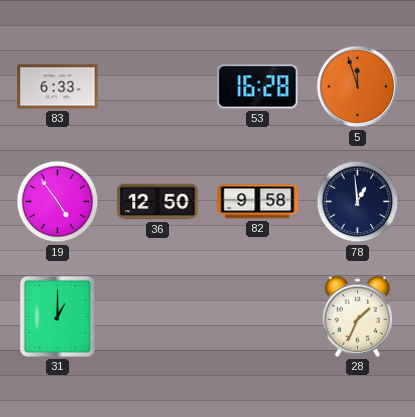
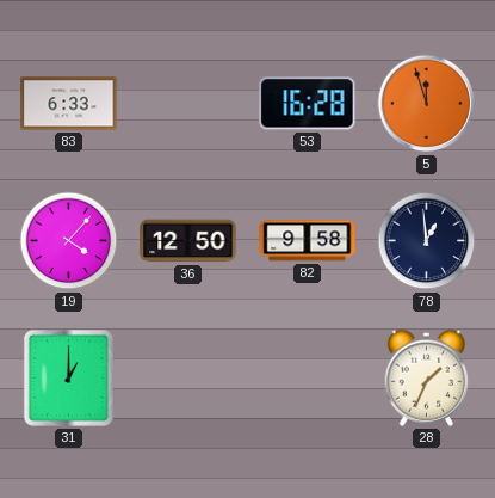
19: 4:54 -> 4:07
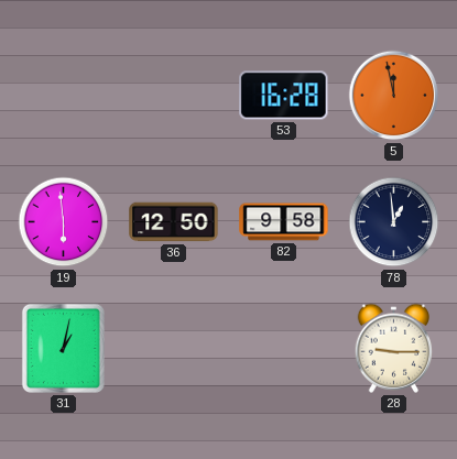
83: 6:33 -> none
5: 11:57 -> 11:58
19: 4:07 -> 5:59
31: 1:00 -> 1:02
28: 1:34 -> 9:15
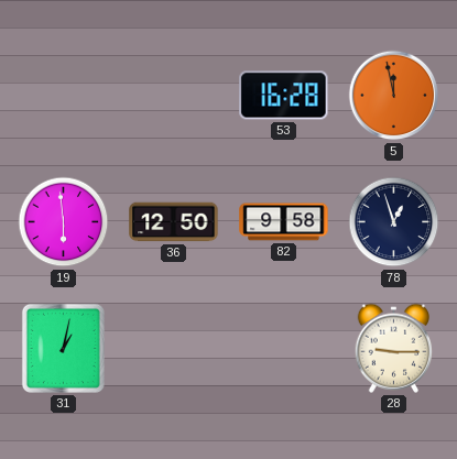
78: 12:59 -> 12:57
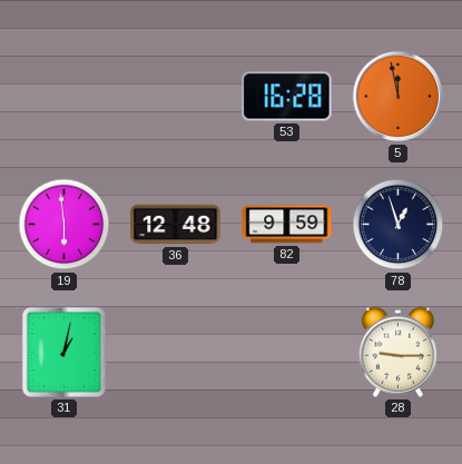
36: 12:50 -> 12:48
82: 9:58 -> 9:59
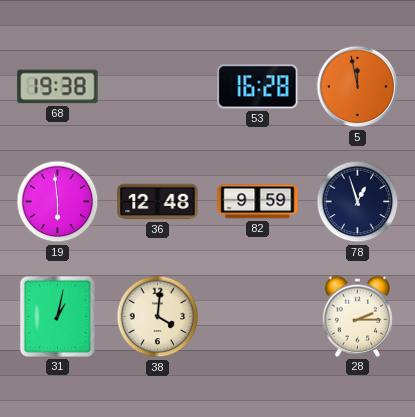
68: none -> 19:38
38: none -> 4:01
28: 9:15 -> 2:15
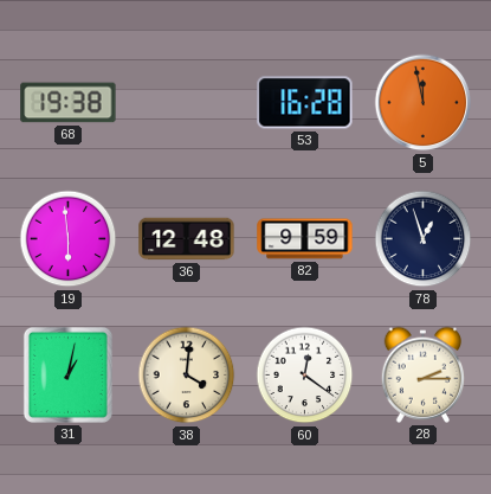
60: none -> 12:21
